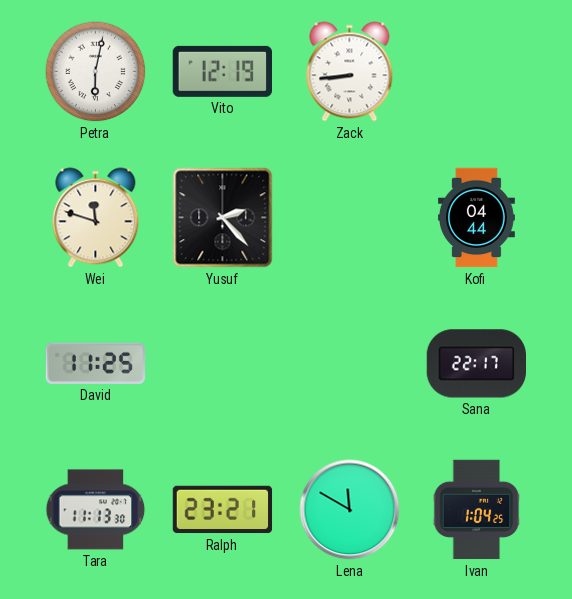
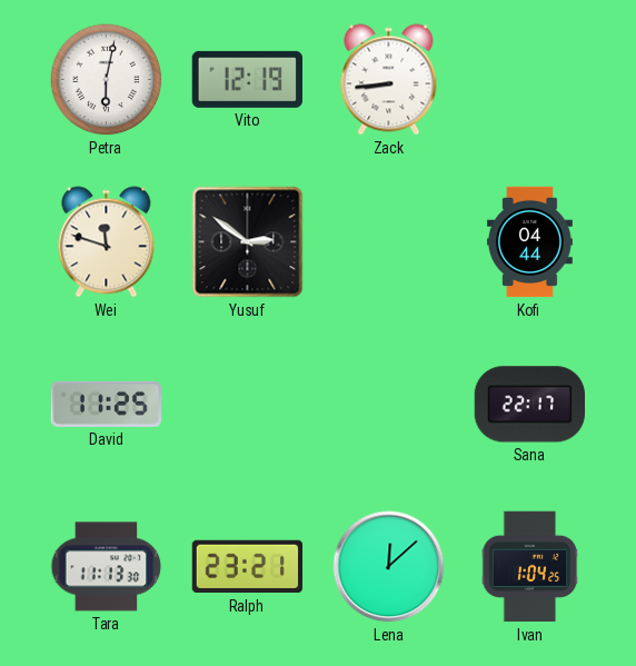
Yusuf: 2:23 -> 2:51
Lena: 11:50 -> 12:08
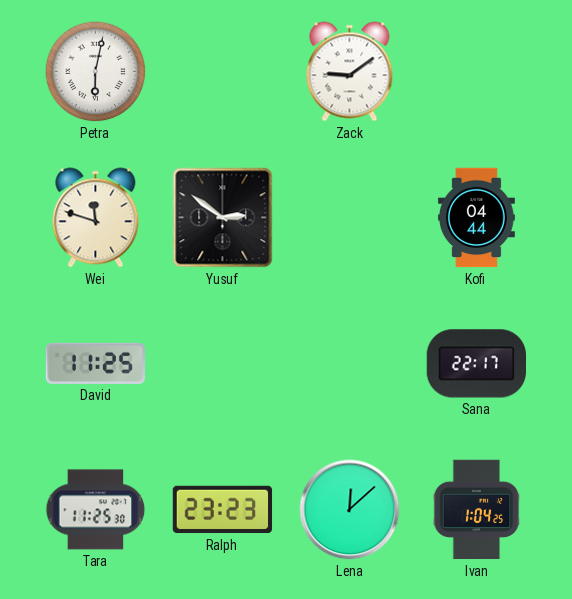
Vito: 12:19 -> none
Zack: 8:44 -> 9:09
Tara: 11:13 -> 11:25
Ralph: 23:21 -> 23:23
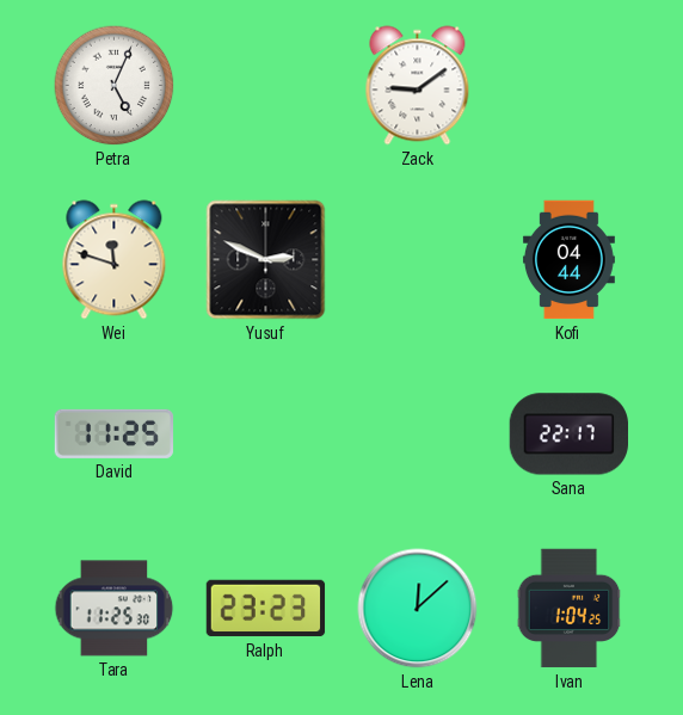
Petra: 6:02 -> 5:04
Yusuf: 2:51 -> 2:49
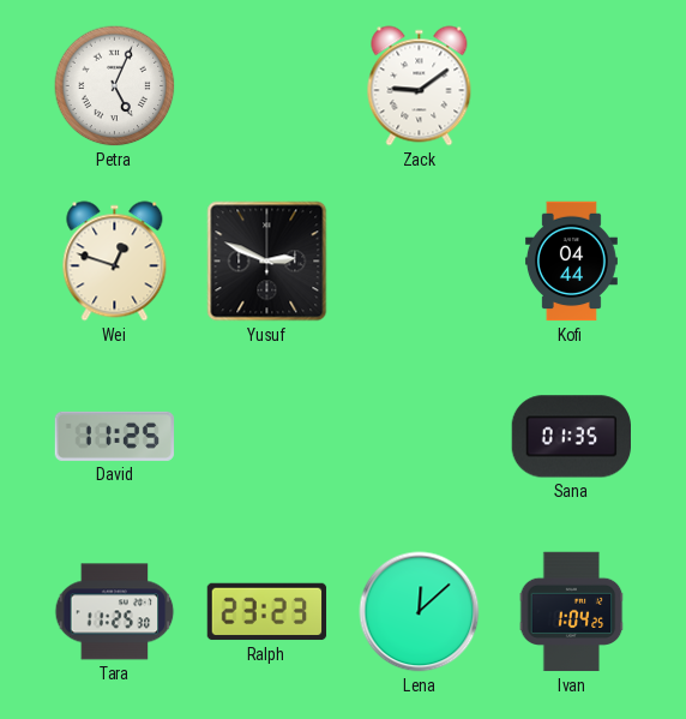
Wei: 11:48 -> 12:48
Sana: 22:17 -> 01:35
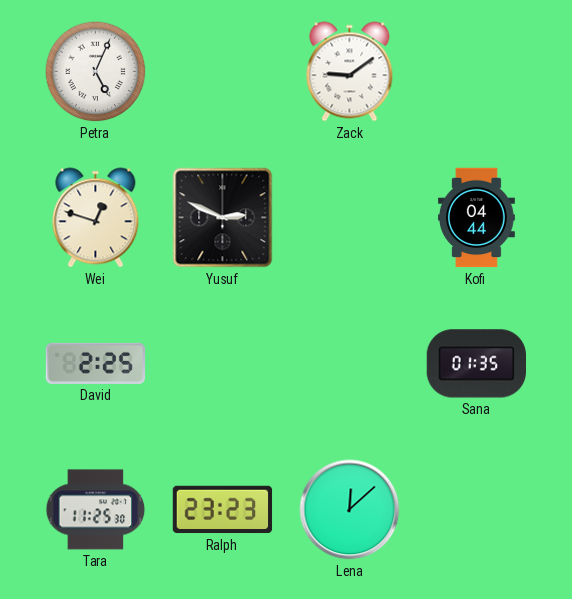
David: 11:25 -> 2:25
Ivan: 1:04 -> none
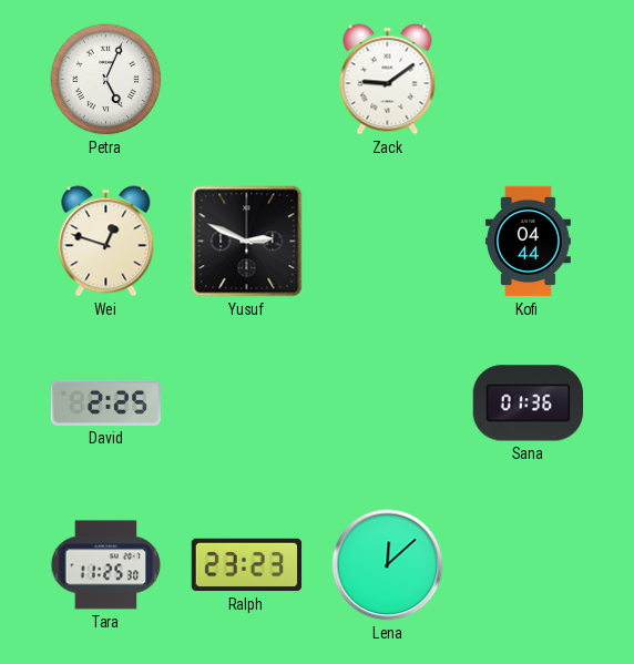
Sana: 01:35 -> 01:36
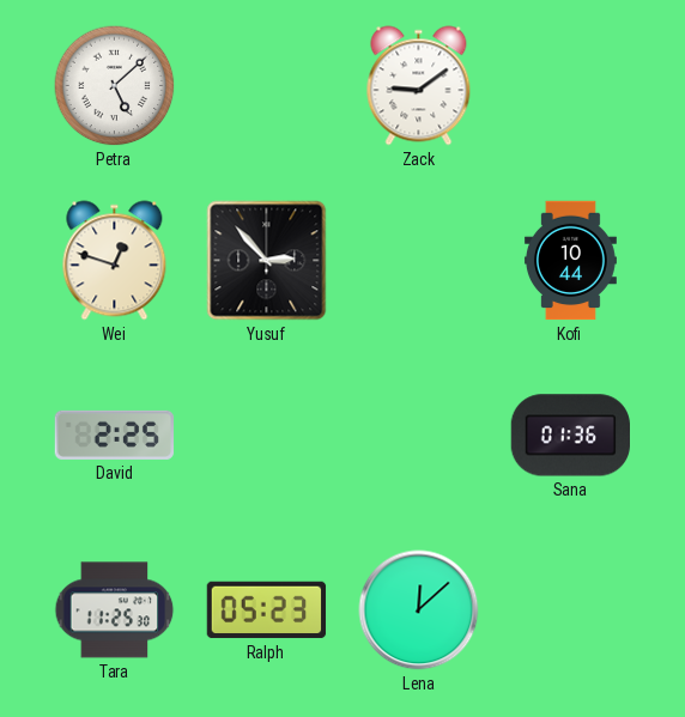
Petra: 5:04 -> 5:08
Yusuf: 2:49 -> 2:53
Kofi: 04:44 -> 10:44
Ralph: 23:23 -> 05:23
